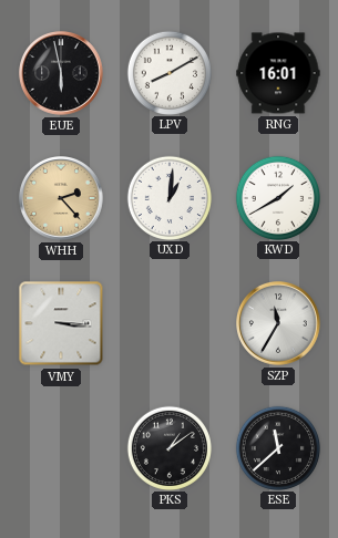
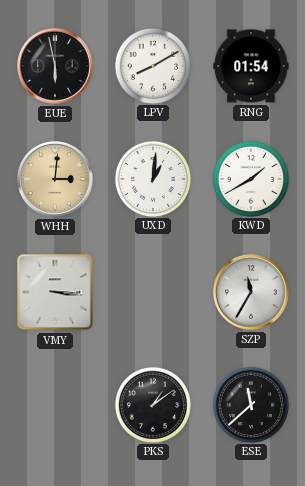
RNG: 16:01 -> 01:54
WHH: 2:23 -> 3:01
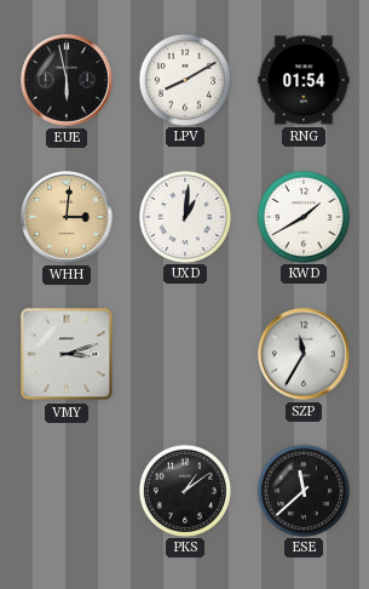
VMY: 3:16 -> 3:12
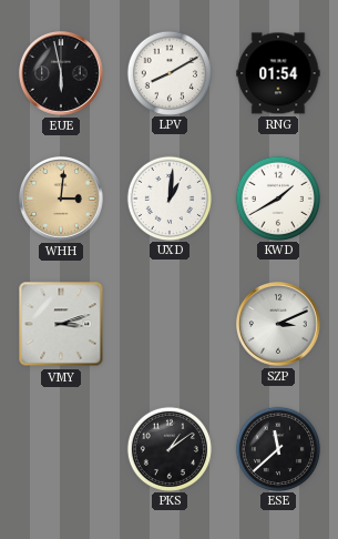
SZP: 11:35 -> 3:11
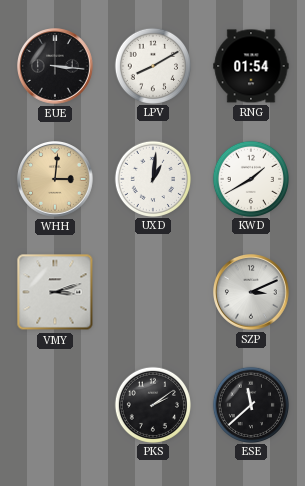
EUE: 5:58 -> 3:16
PKS: 1:09 -> 2:09
